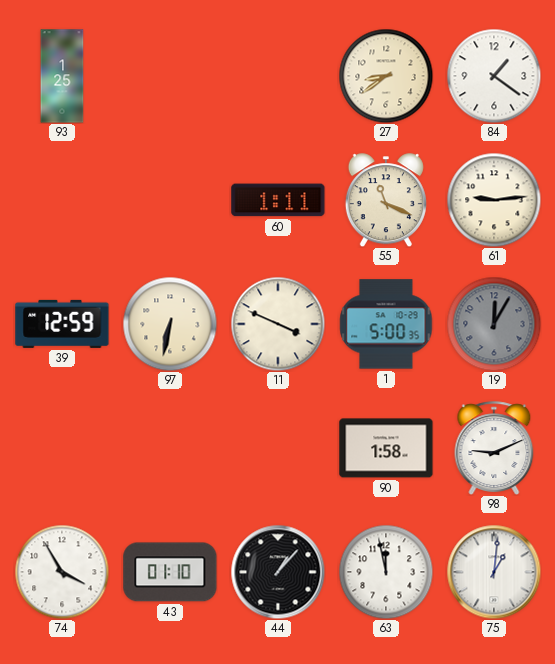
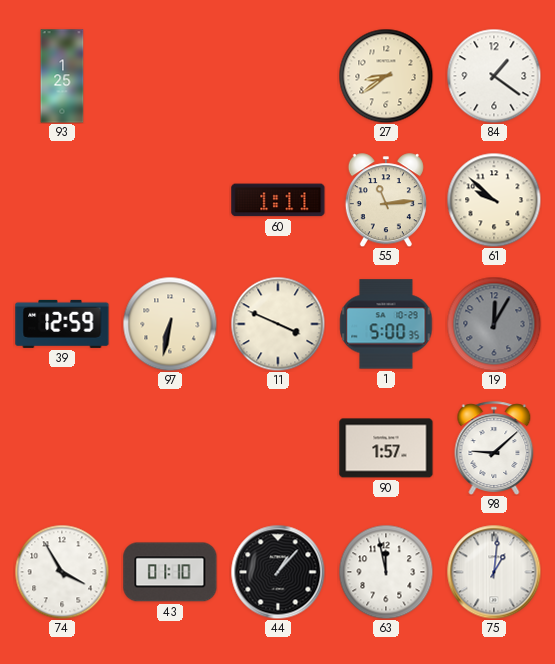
55: 11:19 -> 11:14
61: 9:14 -> 9:52
90: 1:58 -> 1:57
98: 9:11 -> 9:08
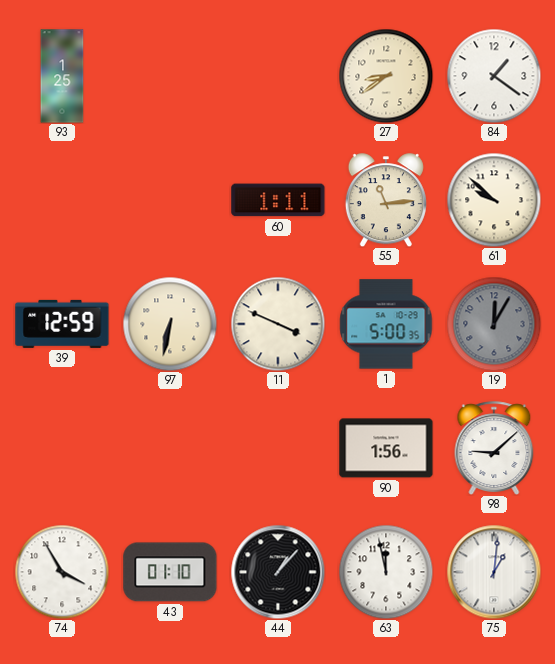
90: 1:57 -> 1:56
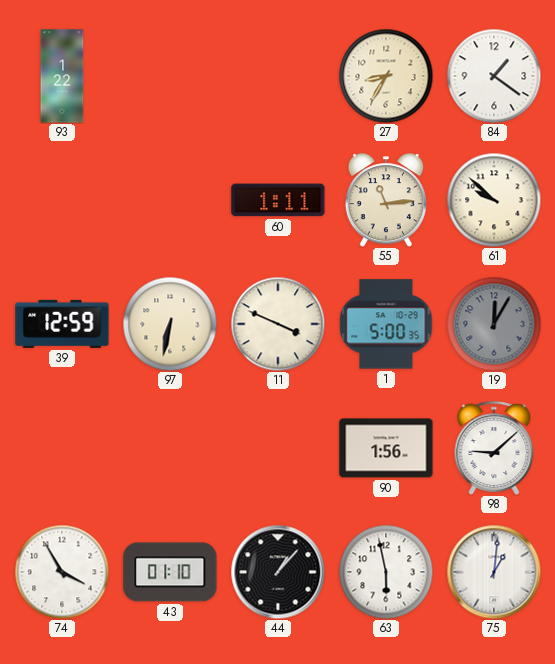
93: 1:25 -> 1:22
27: 8:39 -> 8:35
63: 11:58 -> 5:58
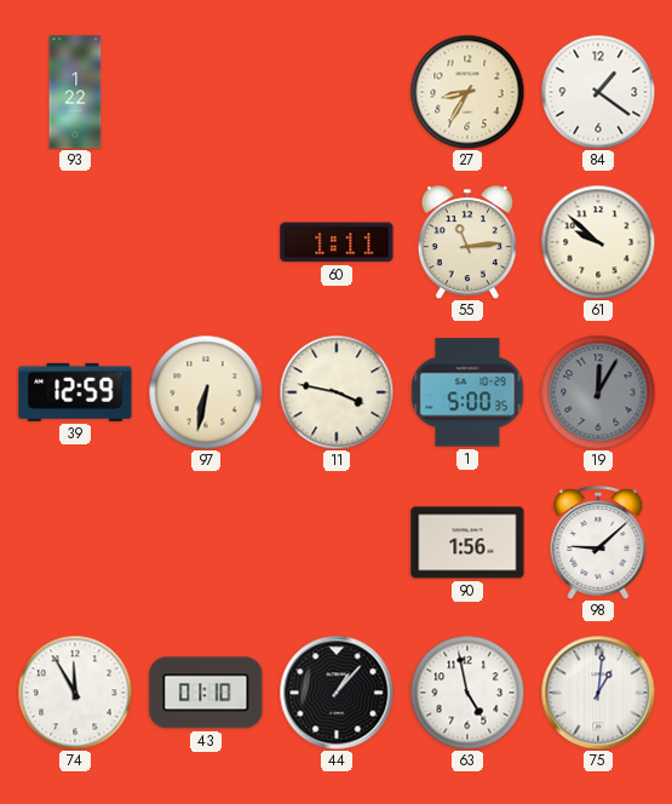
11: 3:49 -> 3:47
74: 3:55 -> 11:55
63: 5:58 -> 4:58
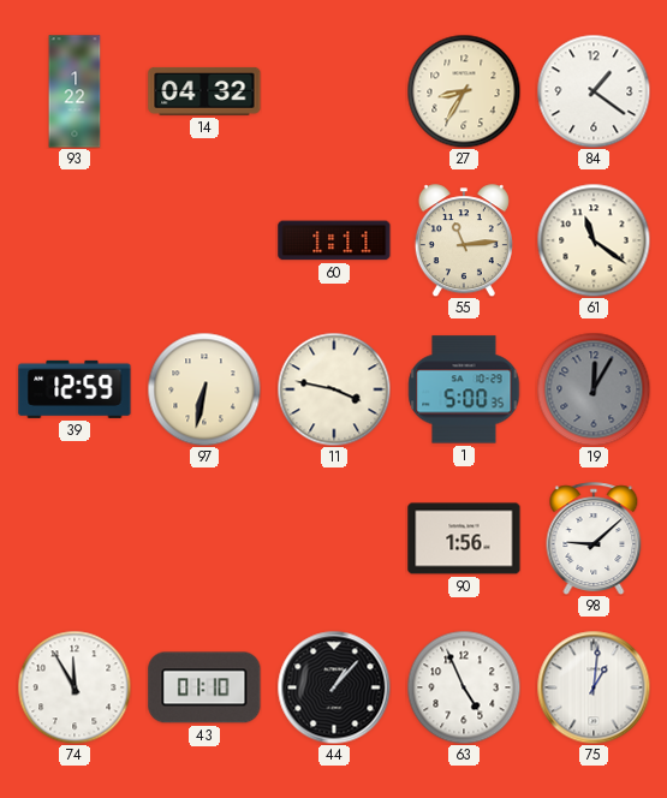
14: none -> 04:32
61: 9:52 -> 11:21
63: 4:58 -> 4:56
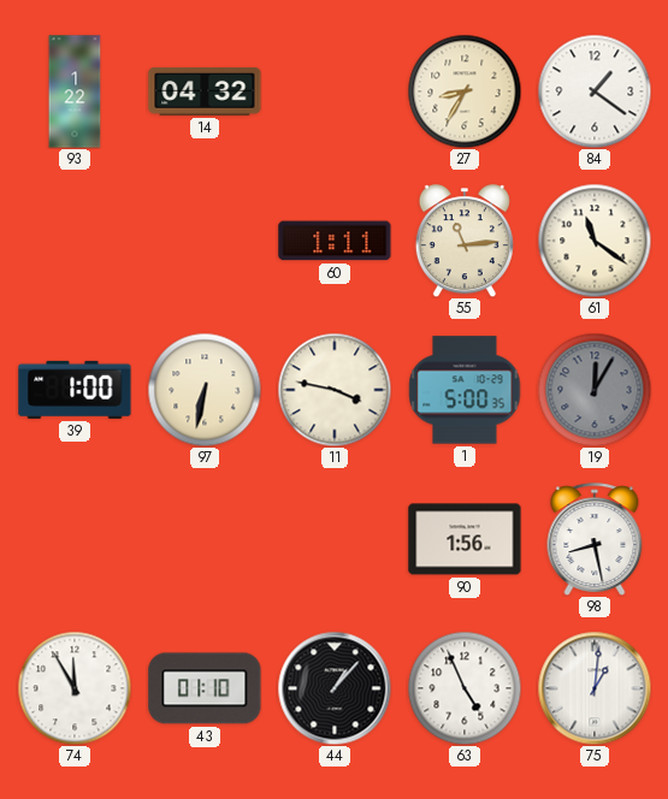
39: 12:59 -> 1:00
98: 9:08 -> 8:28
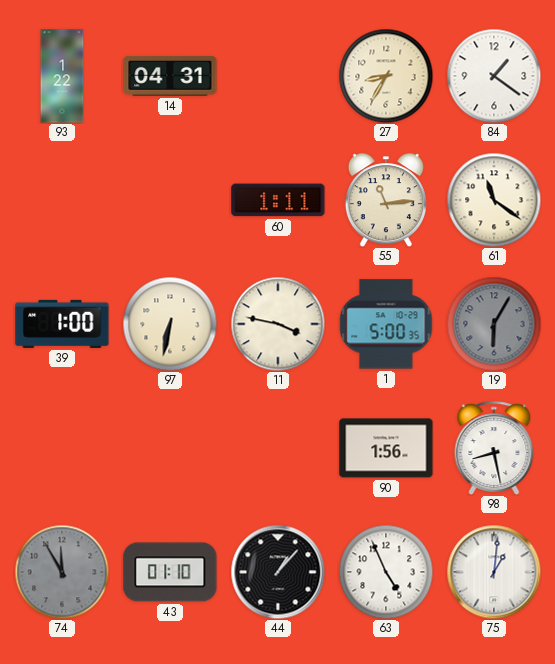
14: 04:32 -> 04:31
19: 12:05 -> 6:05
74 dial: white -> grey
